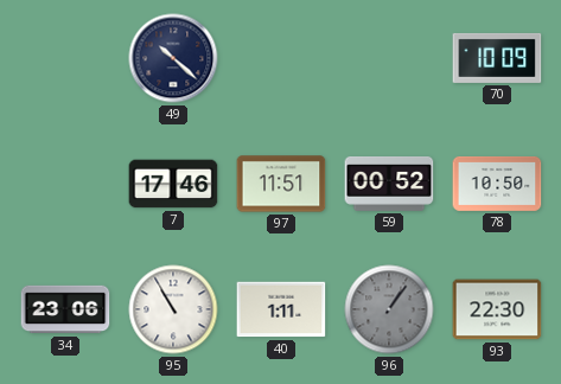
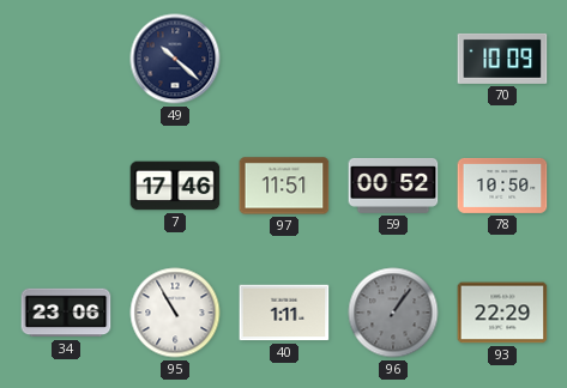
93: 22:30 -> 22:29
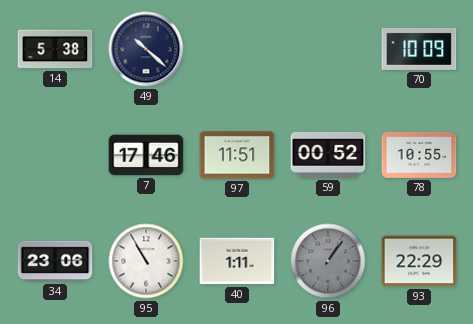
14: none -> 5:38
78: 10:50 -> 10:55
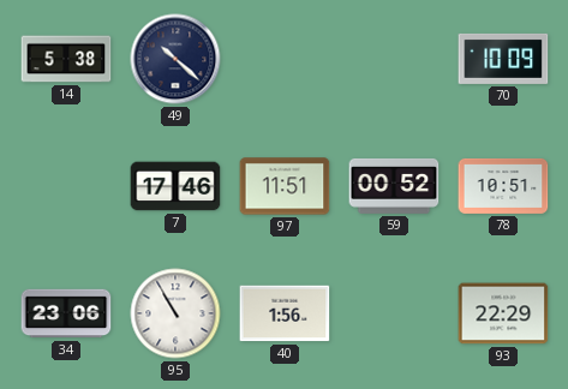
78: 10:55 -> 10:51
40: 1:11 -> 1:56
96: 1:06 -> none
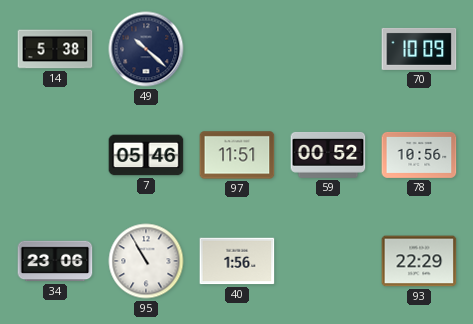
7: 17:46 -> 05:46
78: 10:51 -> 10:56
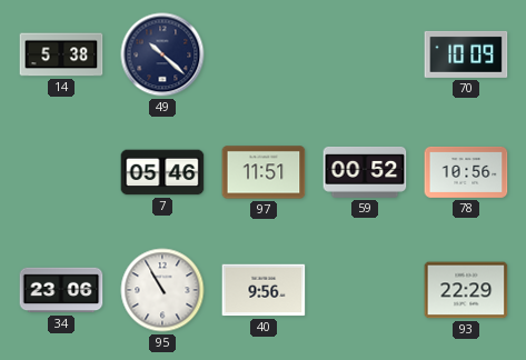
40: 1:56 -> 9:56
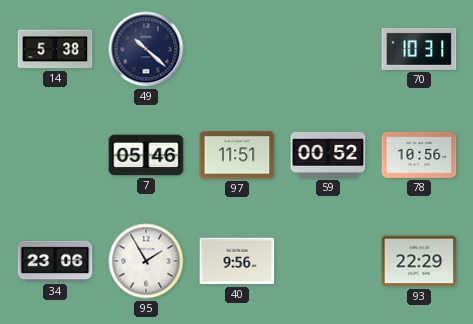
70: 10:09 -> 10:31
95: 10:55 -> 1:55
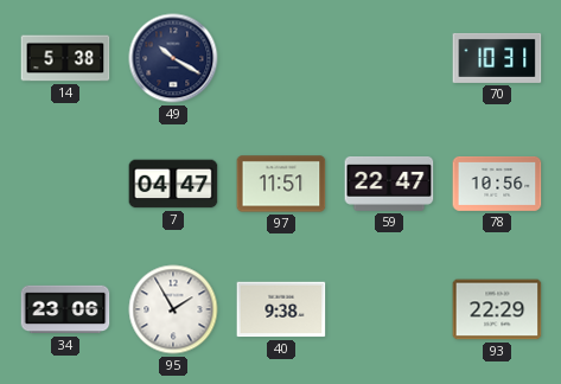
49: 10:22 -> 10:20
7: 05:46 -> 04:47
59: 00:52 -> 22:47
40: 9:56 -> 9:38
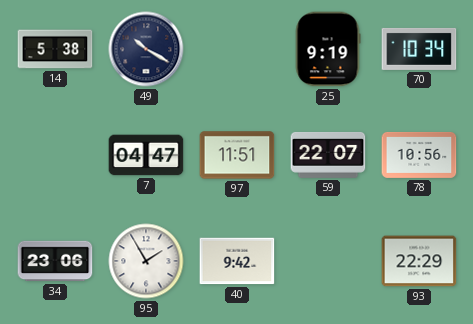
25: none -> 9:19
70: 10:31 -> 10:34
59: 22:47 -> 22:07
40: 9:38 -> 9:42
